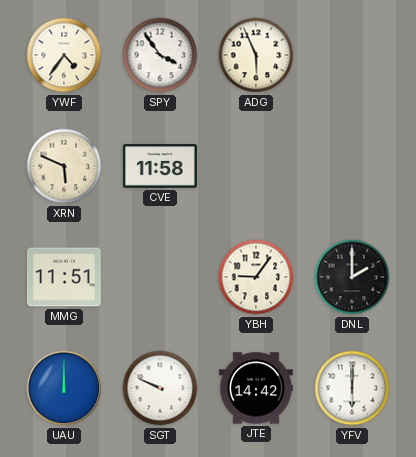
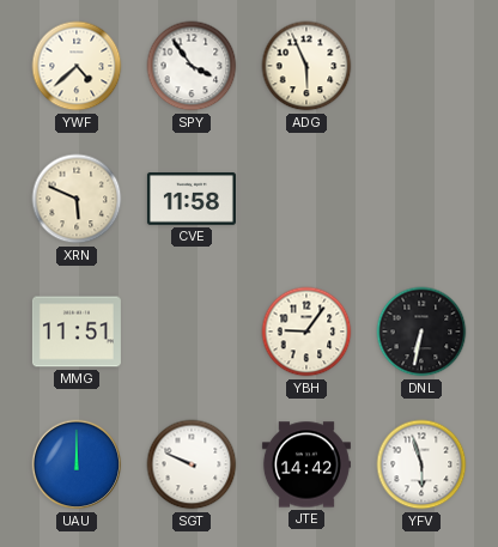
YWF: 4:36 -> 4:38
DNL: 2:00 -> 6:32
YFV: 6:00 -> 5:57
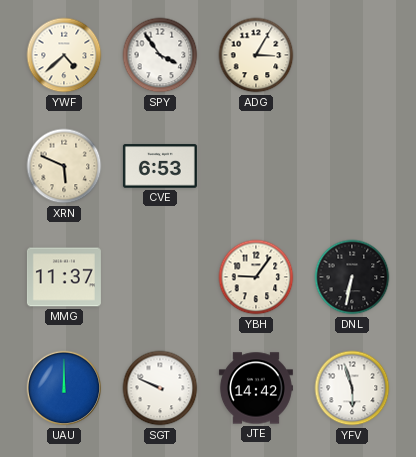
ADG: 5:56 -> 3:05
CVE: 11:58 -> 6:53
MMG: 11:51 -> 11:37
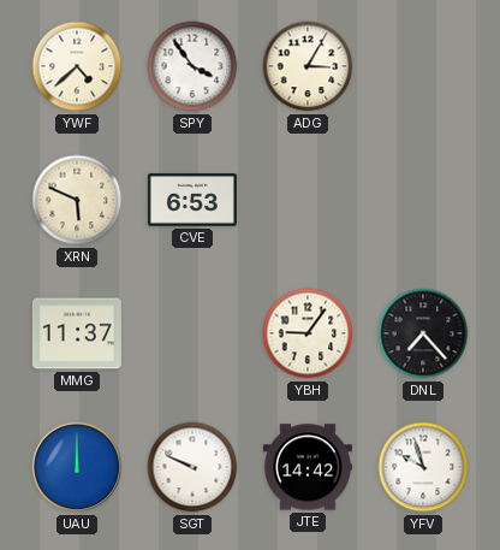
DNL: 6:32 -> 7:23
YFV: 5:57 -> 9:57
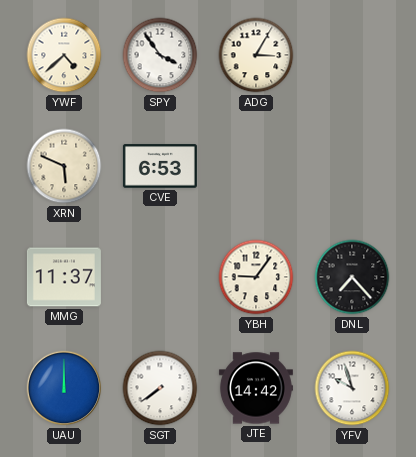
SGT: 9:49 -> 7:39
